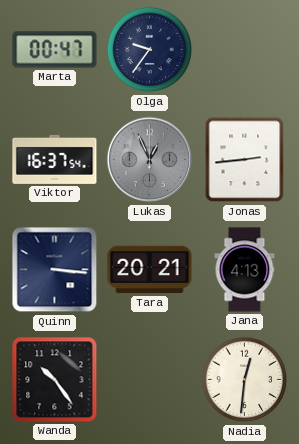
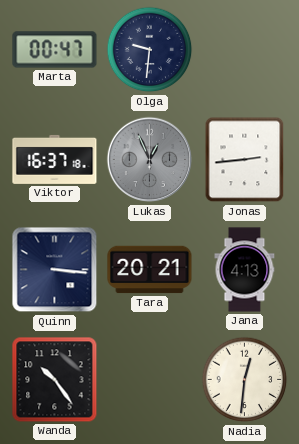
Olga: 9:36 -> 9:31
Viktor: 16:37:54 -> 16:37:18
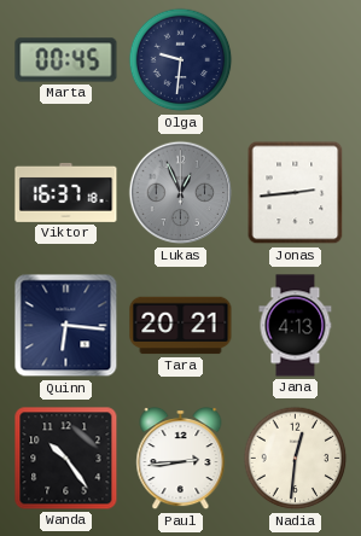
Marta: 00:47 -> 00:45
Quinn: 3:16 -> 6:16
Paul: none -> 2:44
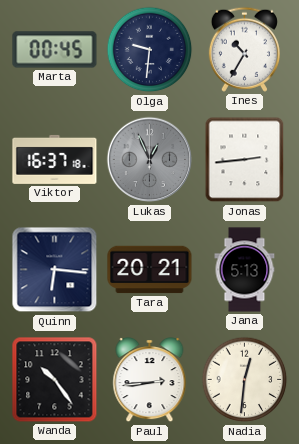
Ines: none -> 10:35
Jana: 4:13 -> 5:13
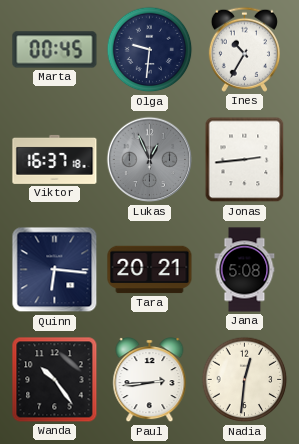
Jana: 5:13 -> 5:08
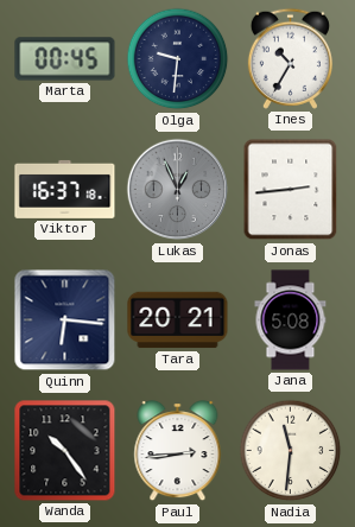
Nadia: 12:31 -> 11:31
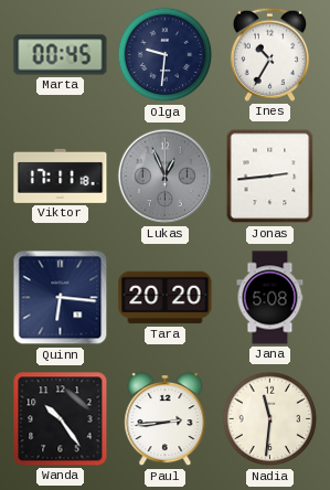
Viktor: 16:37 -> 17:11
Tara: 20:21 -> 20:20
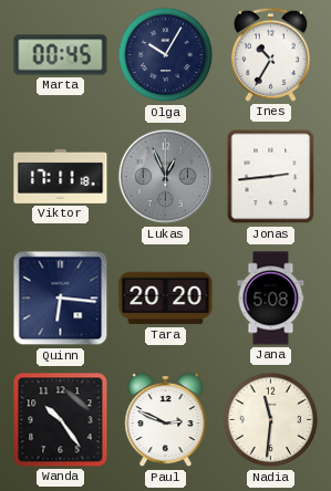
Olga: 9:31 -> 10:05
Paul: 2:44 -> 2:49
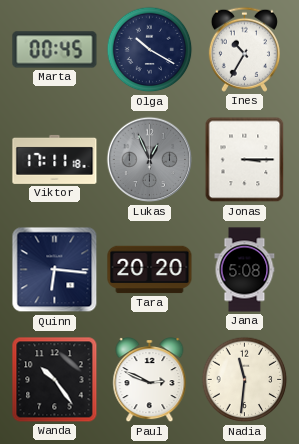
Olga: 10:05 -> 10:20
Jonas: 2:44 -> 3:15
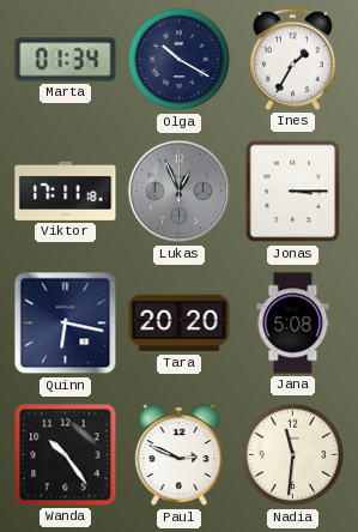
Marta: 00:45 -> 01:34
Ines: 10:35 -> 1:35
Quinn: 6:16 -> 6:17
